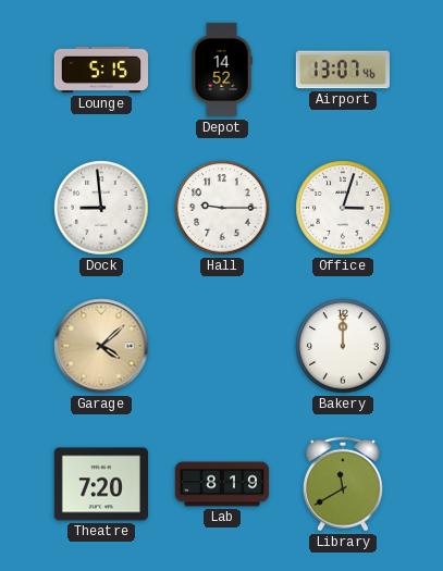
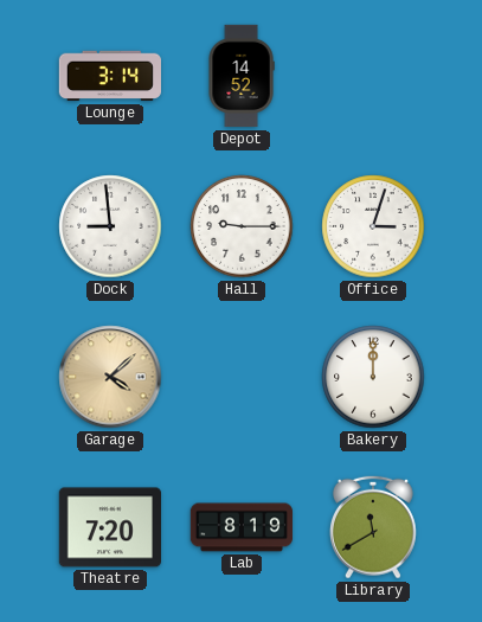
Lounge: 5:15 -> 3:14
Airport: 13:07 -> none
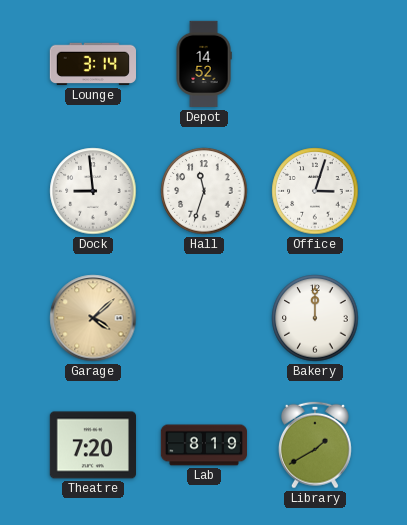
Hall: 9:15 -> 11:33
Library: 11:40 -> 1:40
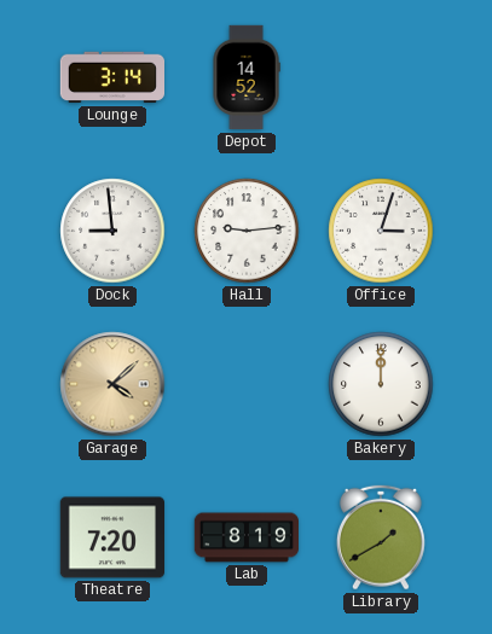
Hall: 11:33 -> 9:14
